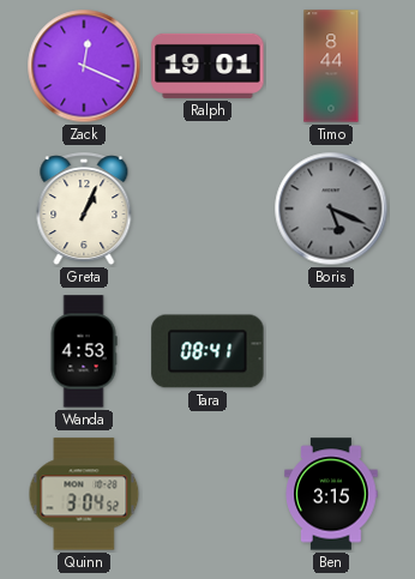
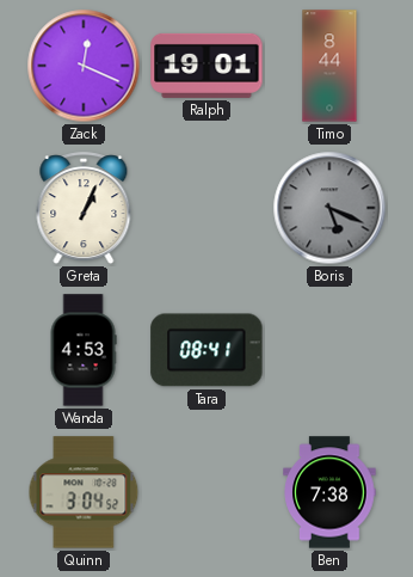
Ben: 3:15 -> 7:38
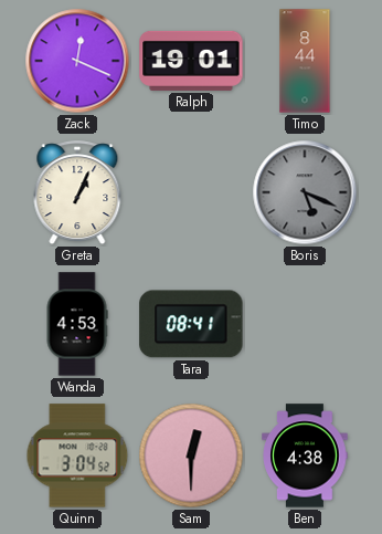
Sam: none -> 12:30
Ben: 7:38 -> 4:38
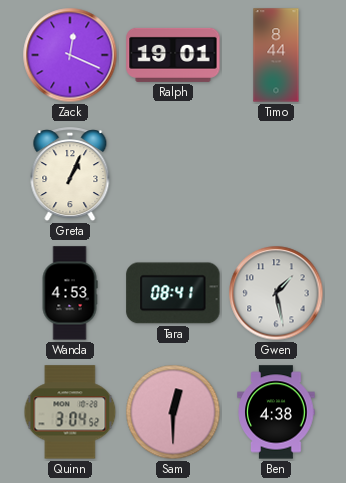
Boris: 5:19 -> none
Gwen: none -> 1:28
